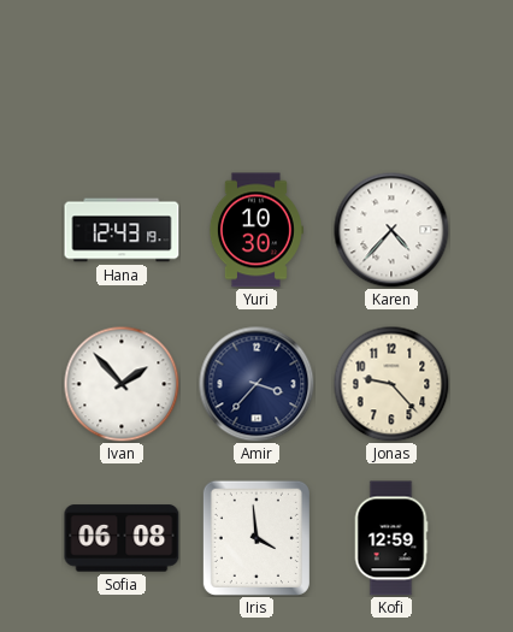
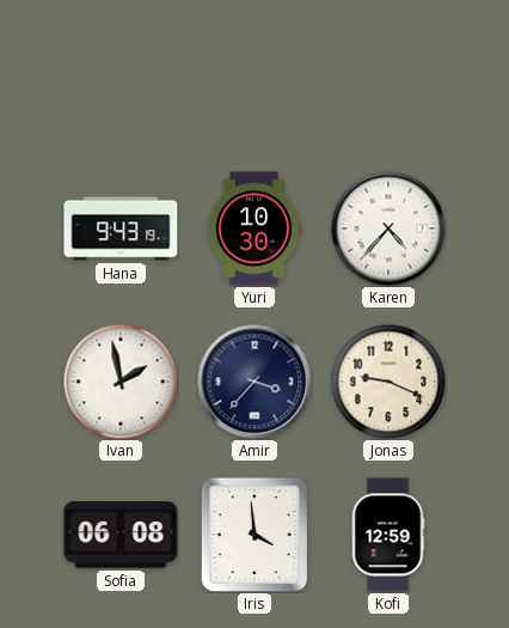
Hana: 12:43 -> 9:43
Ivan: 1:53 -> 1:58
Jonas: 9:23 -> 9:19
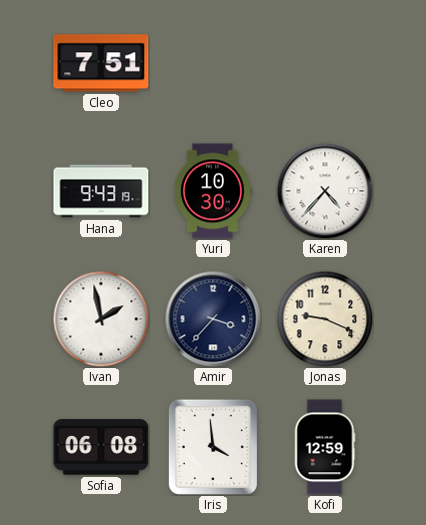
Cleo: none -> 7:51
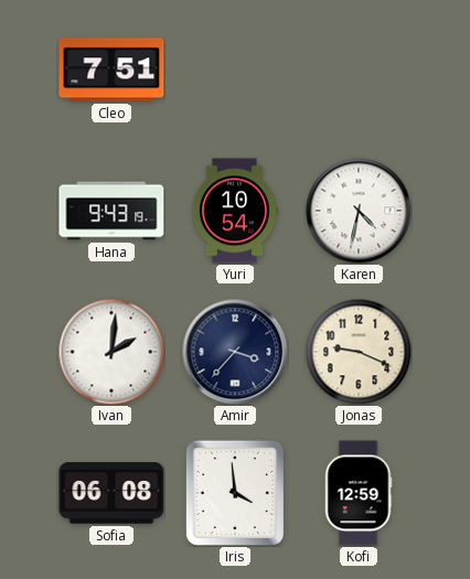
Yuri: 10:30 -> 10:54
Karen: 4:37 -> 4:32
Ivan: 1:58 -> 2:01
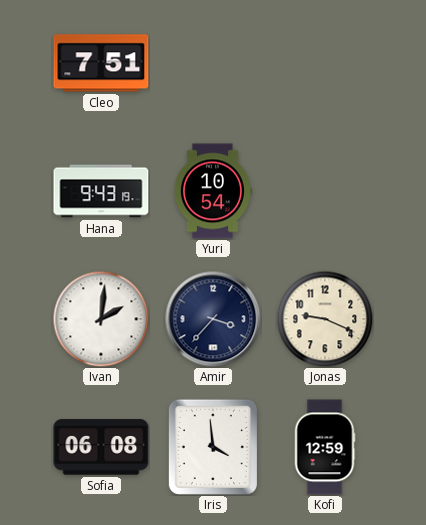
Karen: 4:32 -> none
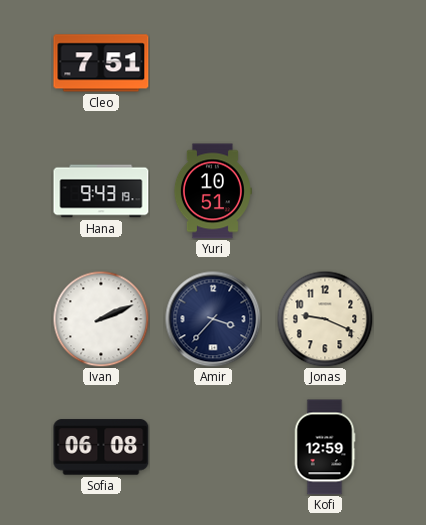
Yuri: 10:54 -> 10:51
Ivan: 2:01 -> 2:11
Iris: 3:59 -> none
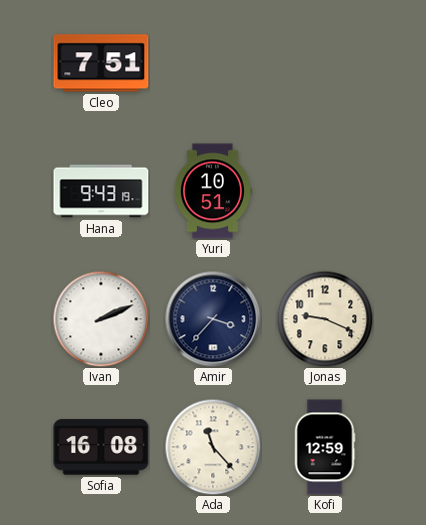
Sofia: 06:08 -> 16:08
Ada: none -> 11:23
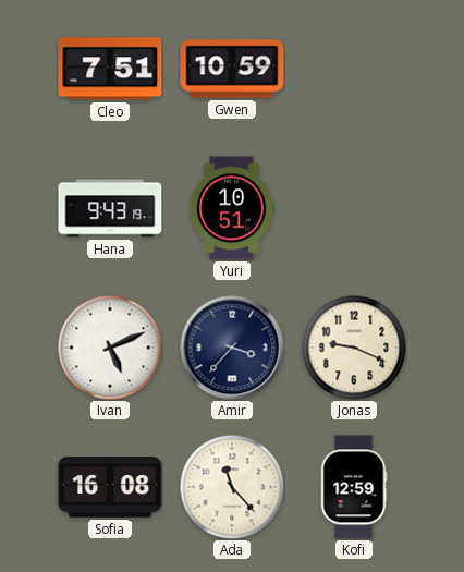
Gwen: none -> 10:59
Ivan: 2:11 -> 5:11
